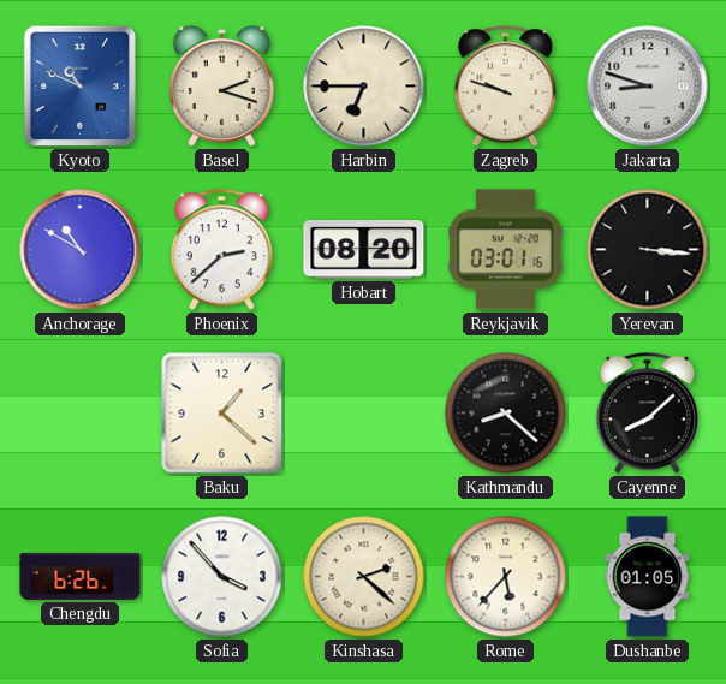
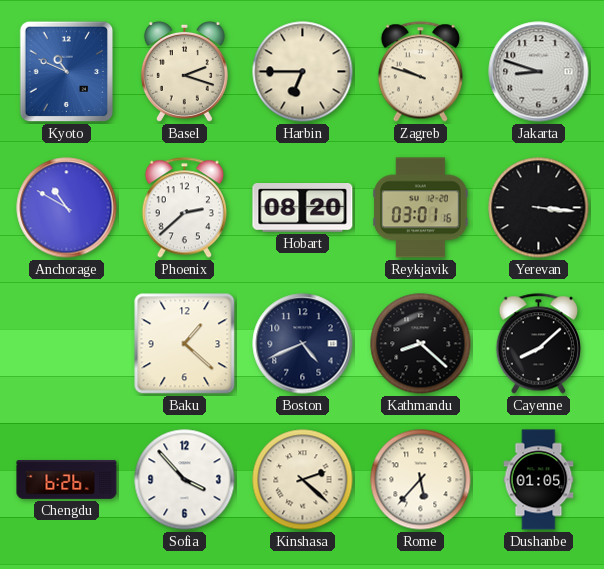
Boston: none -> 4:41
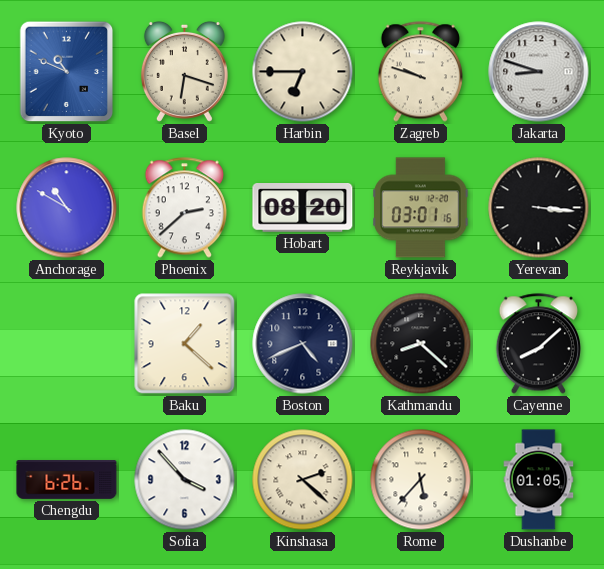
Basel: 2:18 -> 6:18
